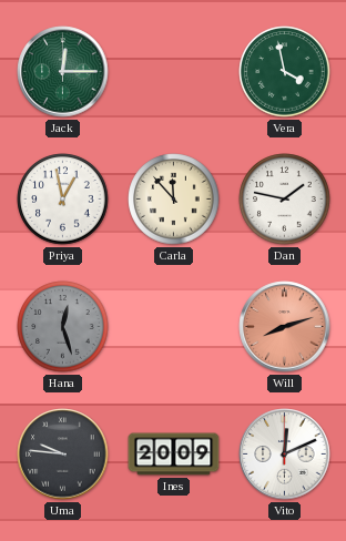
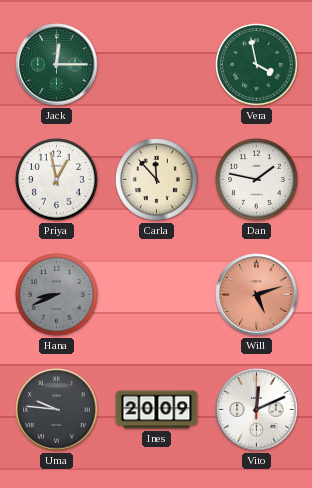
Hana: 12:27 -> 8:41
Will: 8:12 -> 5:12
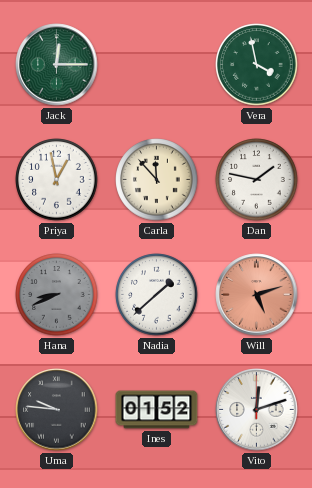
Nadia: none -> 1:38
Ines: 20:09 -> 01:52
Vito: 12:11 -> 12:12
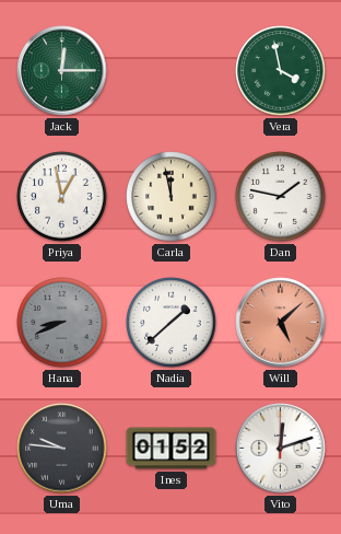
Carla: 11:53 -> 11:58
Will: 5:12 -> 5:08
